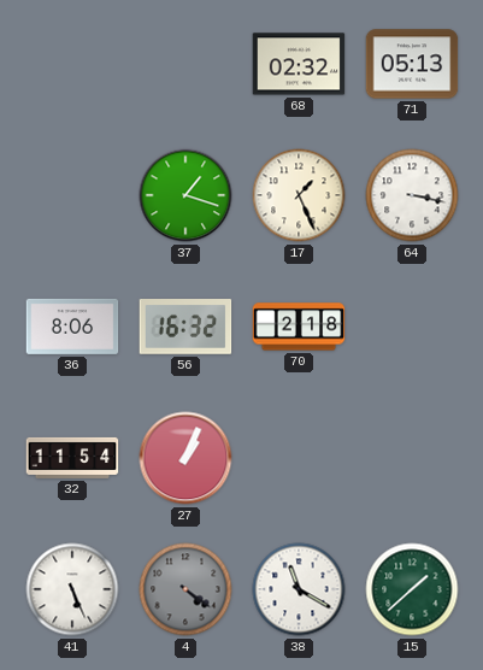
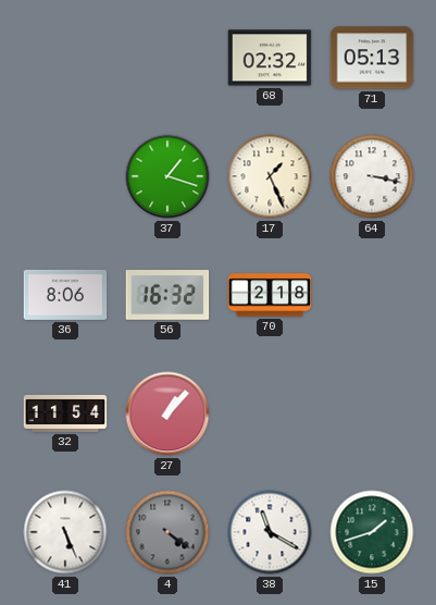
27: 1:04 -> 1:07
15: 1:38 -> 1:42
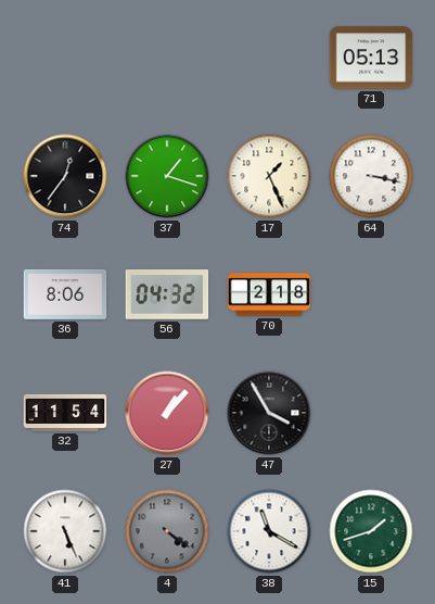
68: 02:32 -> none
74: none -> 12:36
56: 16:32 -> 04:32
47: none -> 3:55
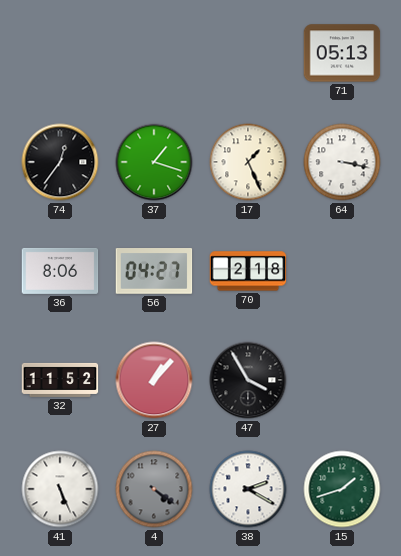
56: 04:32 -> 04:27
32: 11:54 -> 11:52
38: 11:20 -> 2:20
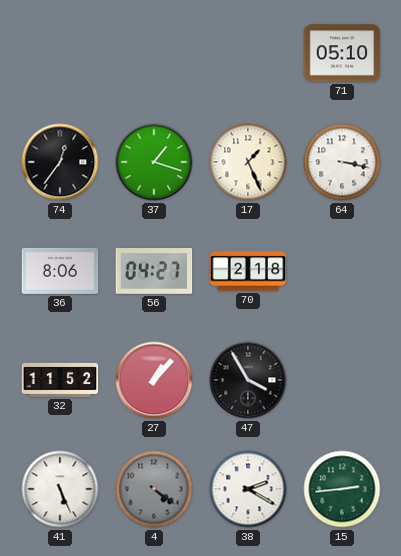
71: 05:13 -> 05:10
15: 1:42 -> 2:44
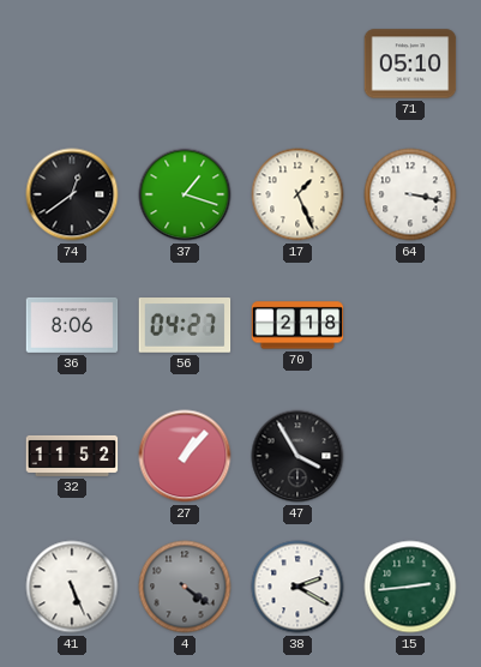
74: 12:36 -> 12:39
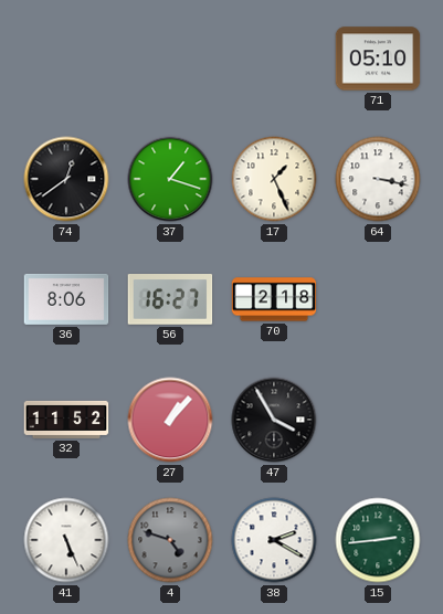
56: 04:27 -> 16:27
4: 4:21 -> 4:48
